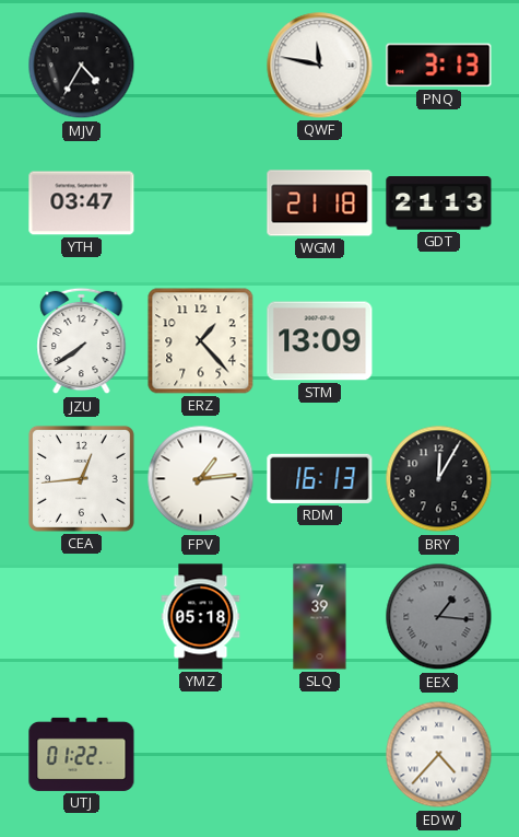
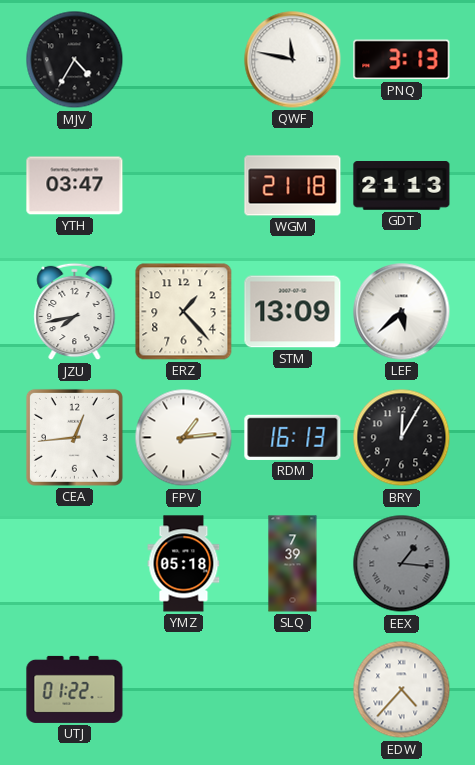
JZU: 7:39 -> 7:43
LEF: none -> 5:38
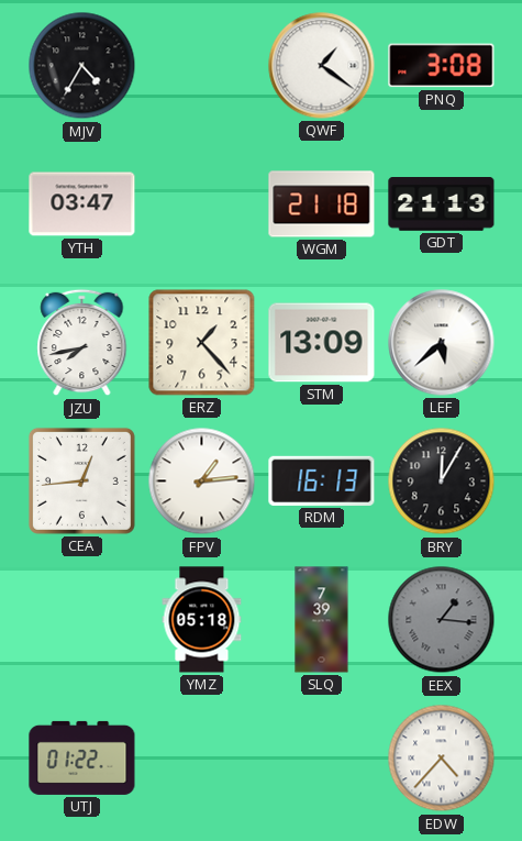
QWF: 11:47 -> 1:21
PNQ: 3:13 -> 3:08
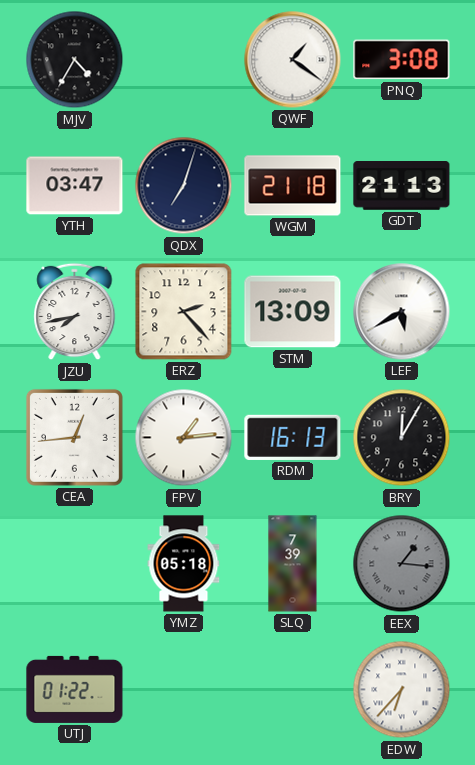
QDX: none -> 7:03
ERZ: 1:23 -> 2:23
LEF: 5:38 -> 5:40
EDW: 4:37 -> 6:37
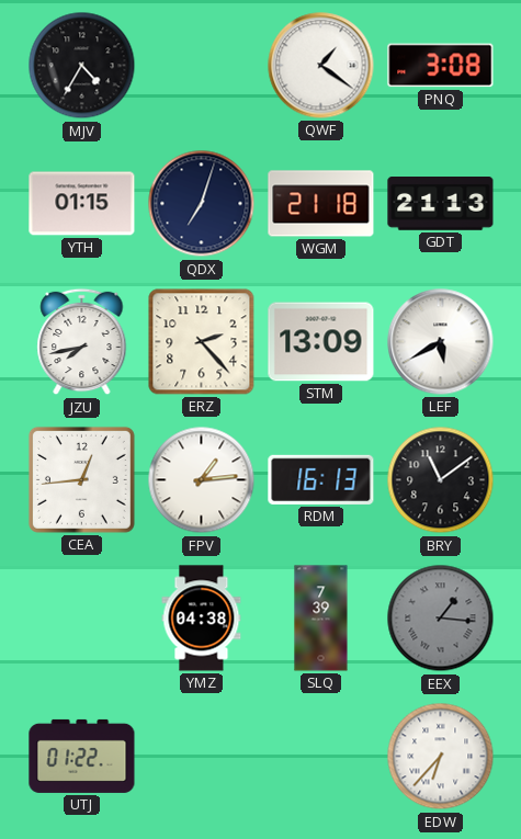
YTH: 03:47 -> 01:15
BRY: 12:05 -> 11:09
YMZ: 05:18 -> 04:38
